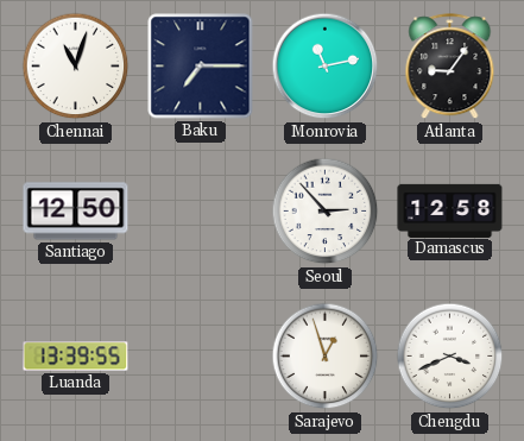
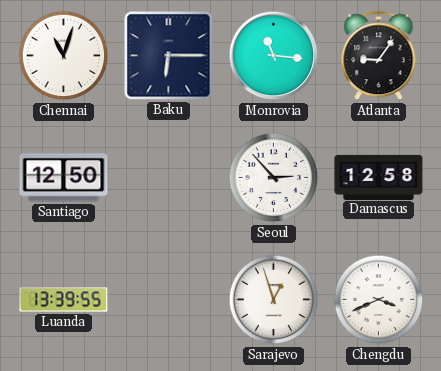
Baku: 7:15 -> 6:15
Monrovia: 11:13 -> 11:16
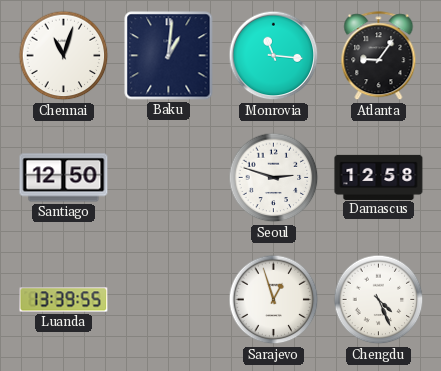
Baku: 6:15 -> 1:01
Seoul: 2:53 -> 2:48
Chengdu: 3:41 -> 4:26
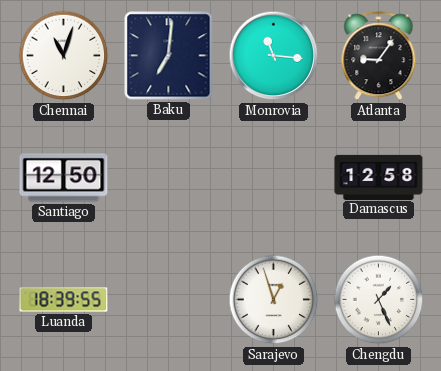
Baku: 1:01 -> 7:01
Seoul: 2:48 -> none
Luanda: 13:39 -> 18:39
Chengdu: 4:26 -> 1:26
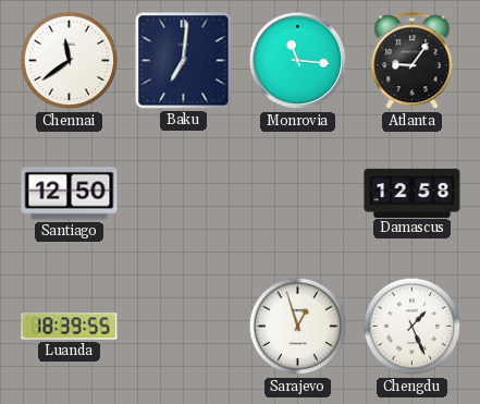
Chennai: 11:03 -> 11:39
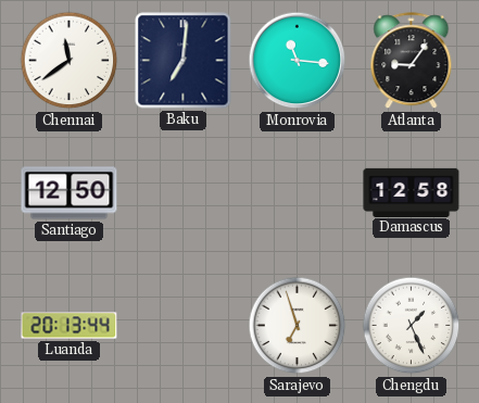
Luanda: 18:39 -> 20:13
Sarajevo: 12:57 -> 6:57
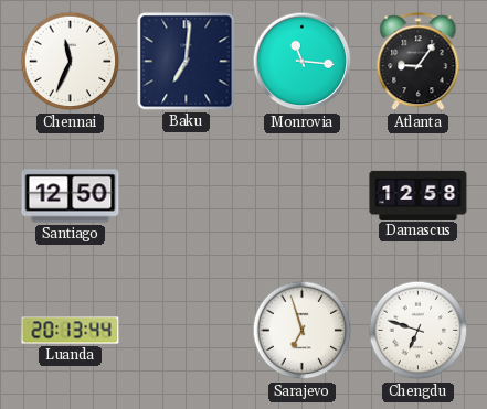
Chennai: 11:39 -> 11:34
Chengdu: 1:26 -> 6:48
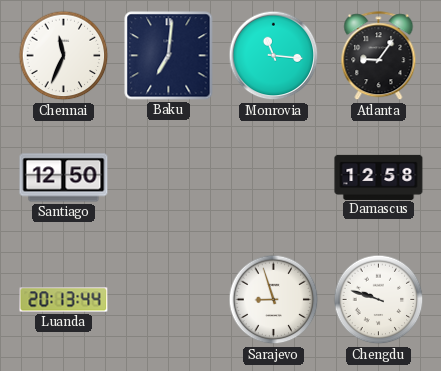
Sarajevo: 6:57 -> 8:57
Chengdu: 6:48 -> 9:48
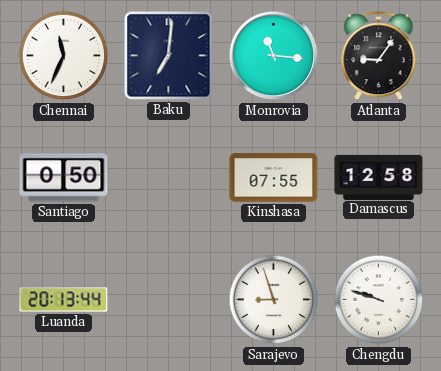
Santiago: 12:50 -> 0:50
Kinshasa: none -> 07:55
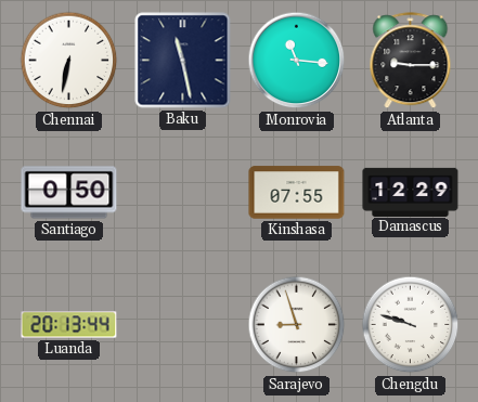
Chennai: 11:34 -> 6:32
Baku: 7:01 -> 11:28
Atlanta: 9:06 -> 9:15
Damascus: 12:58 -> 12:29
